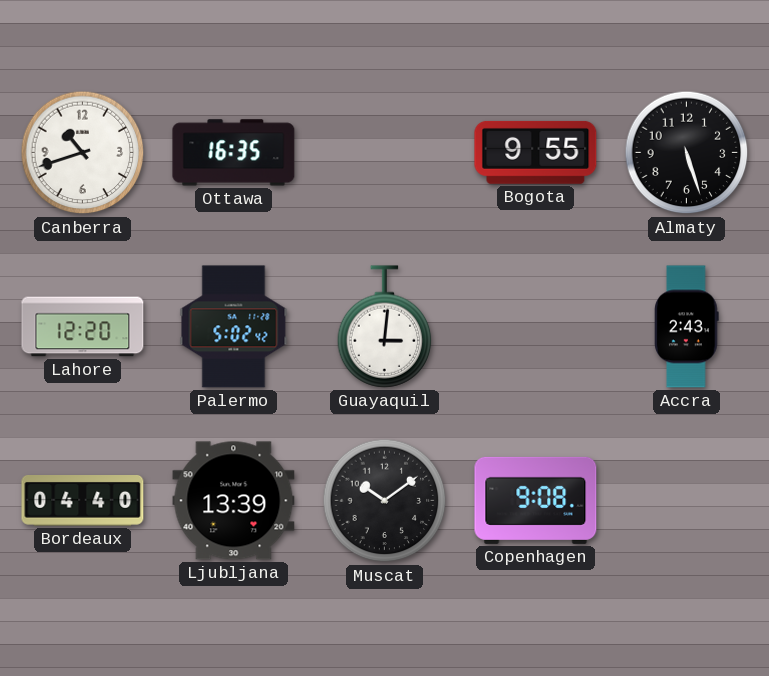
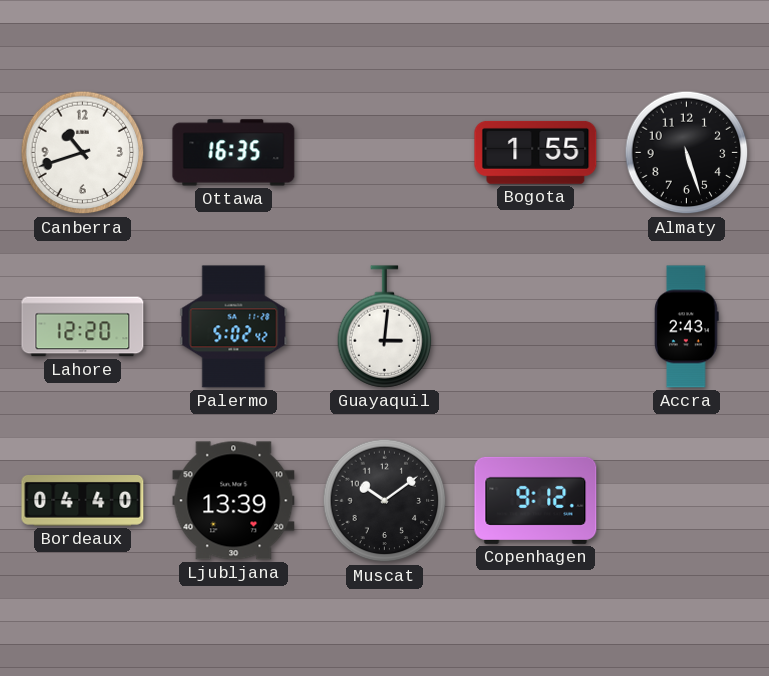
Bogota: 9:55 -> 1:55
Copenhagen: 9:08 -> 9:12
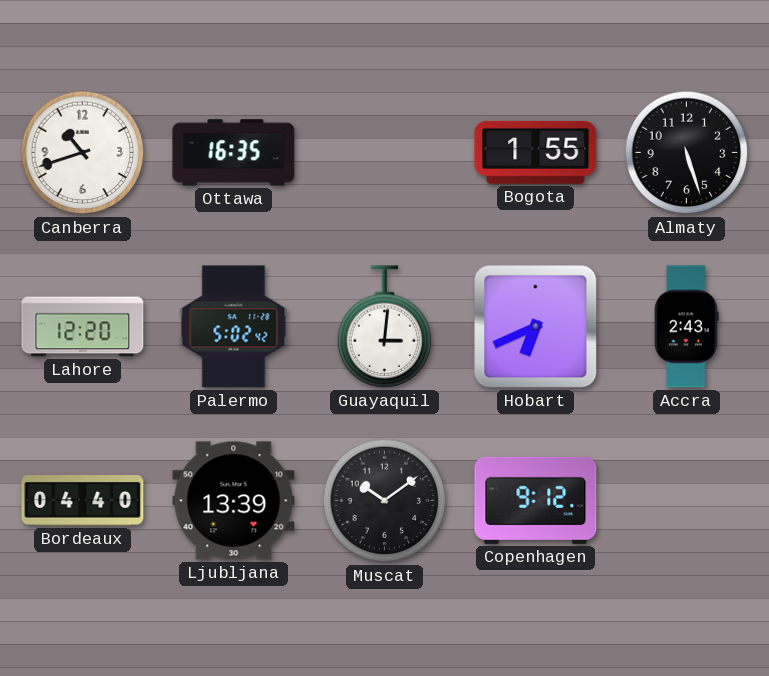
Hobart: none -> 6:41
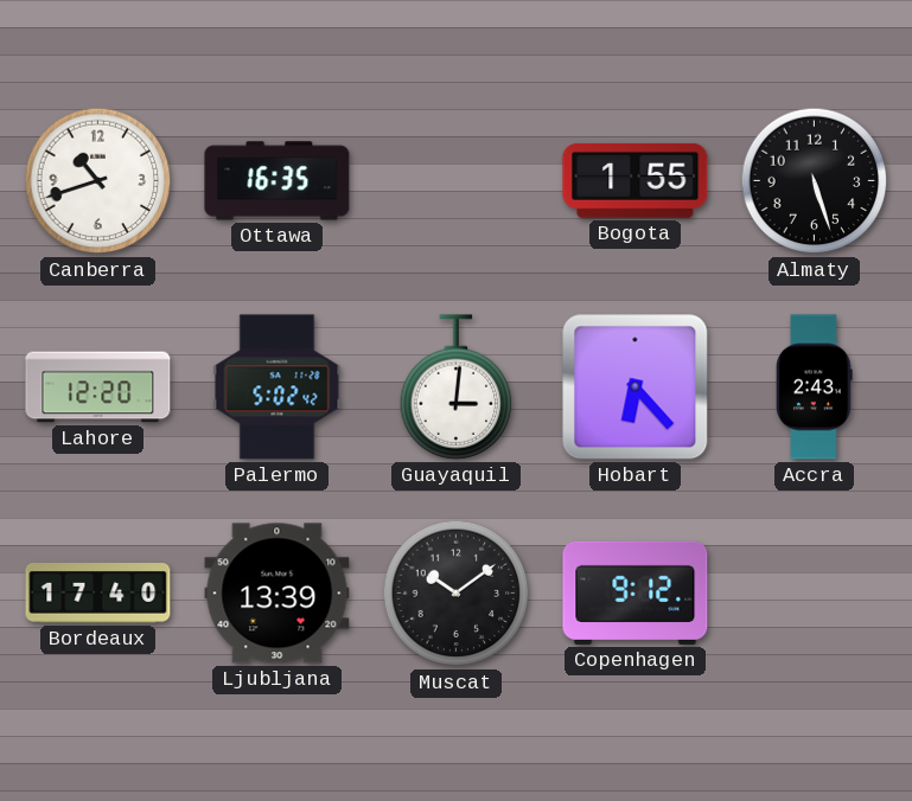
Hobart: 6:41 -> 6:23
Bordeaux: 04:40 -> 17:40
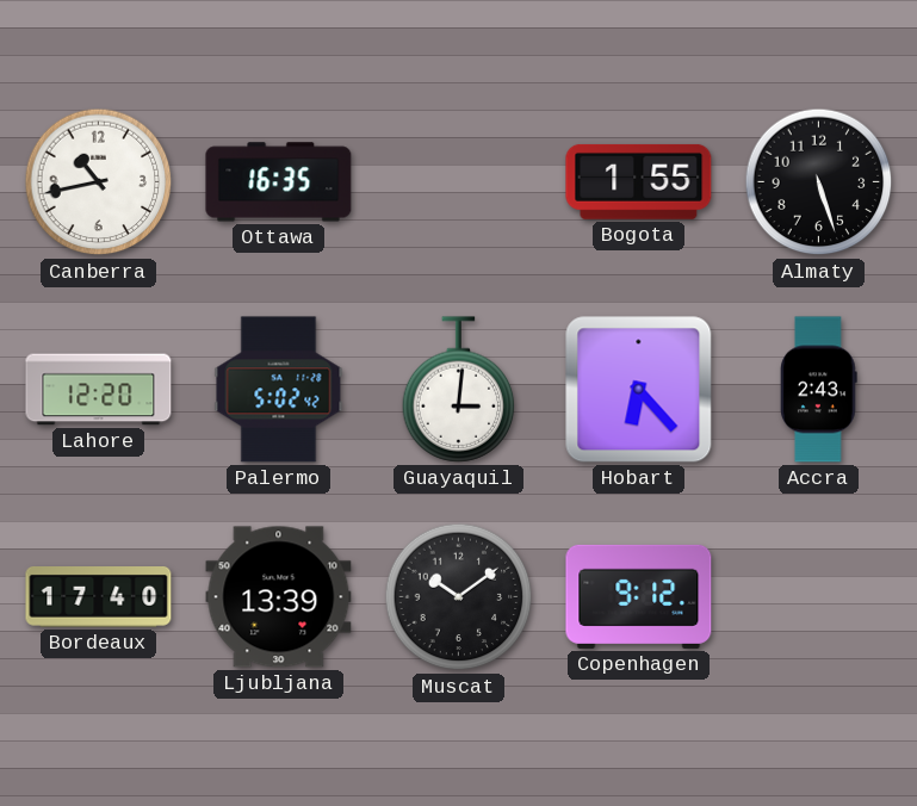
Canberra: 10:42 -> 10:43
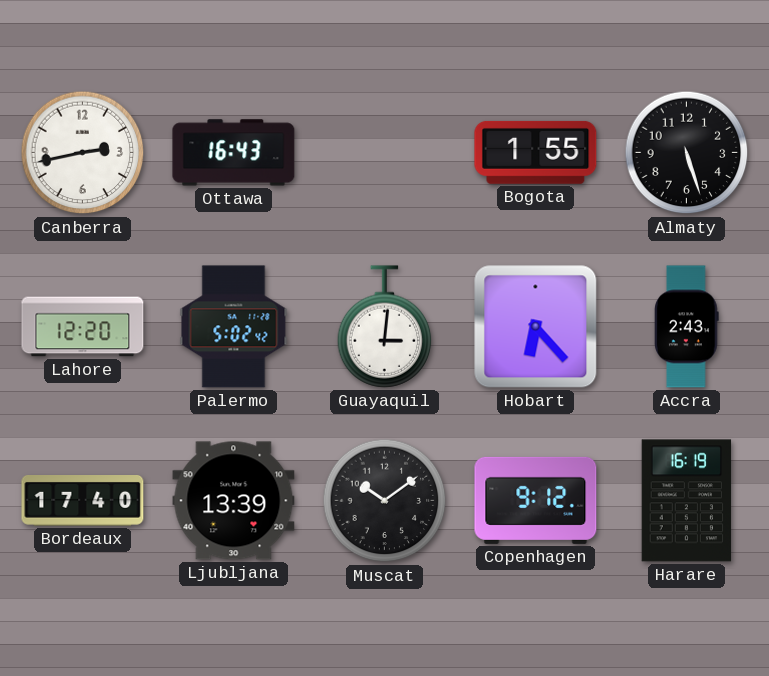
Canberra: 10:43 -> 2:43
Ottawa: 16:35 -> 16:43
Harare: none -> 16:19
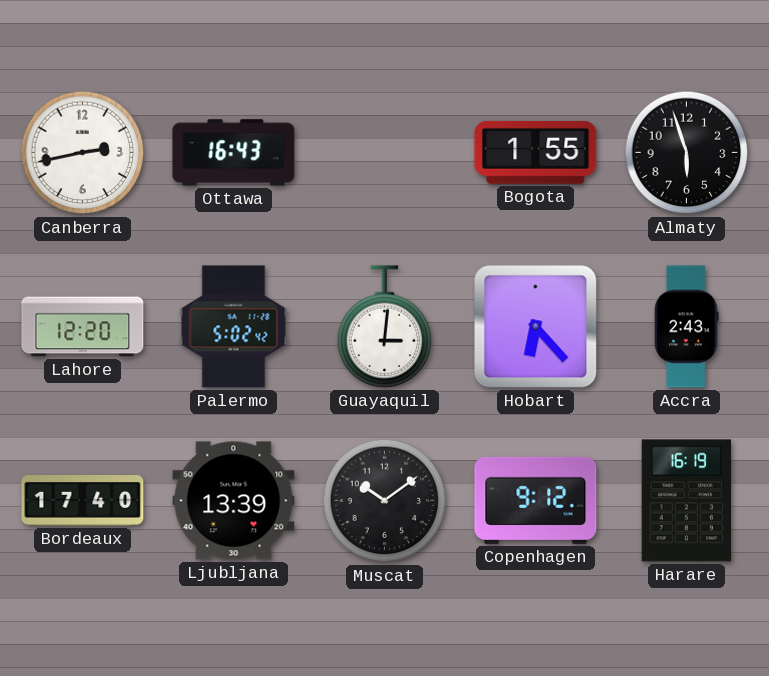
Almaty: 5:27 -> 5:57
